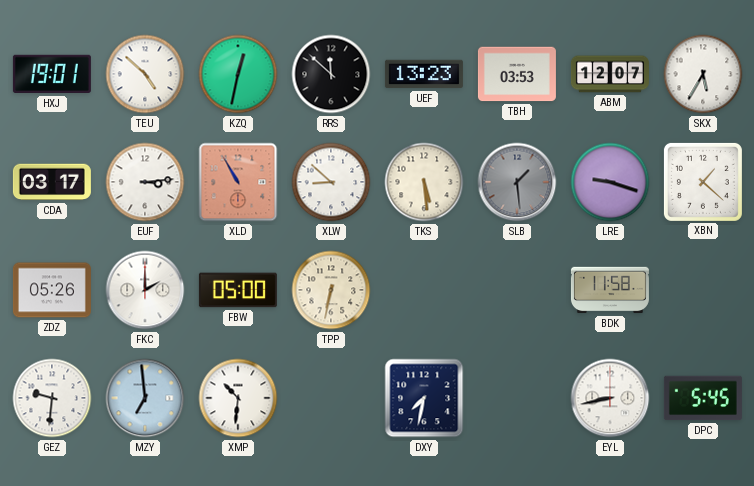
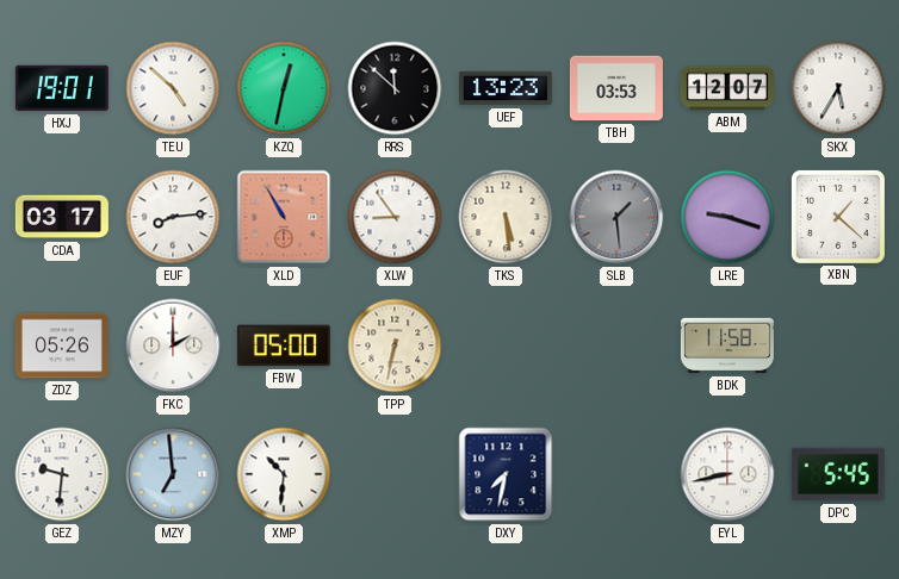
EUF: 3:14 -> 8:14
XLW: 8:52 -> 8:54
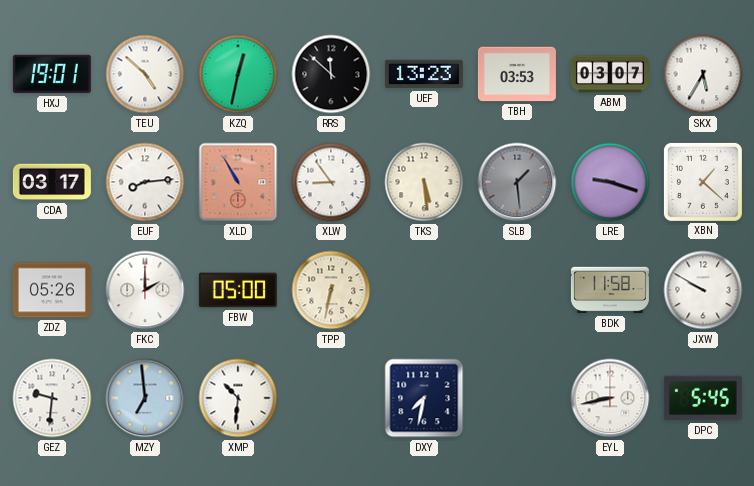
ABM: 12:07 -> 03:07
JXW: none -> 9:50
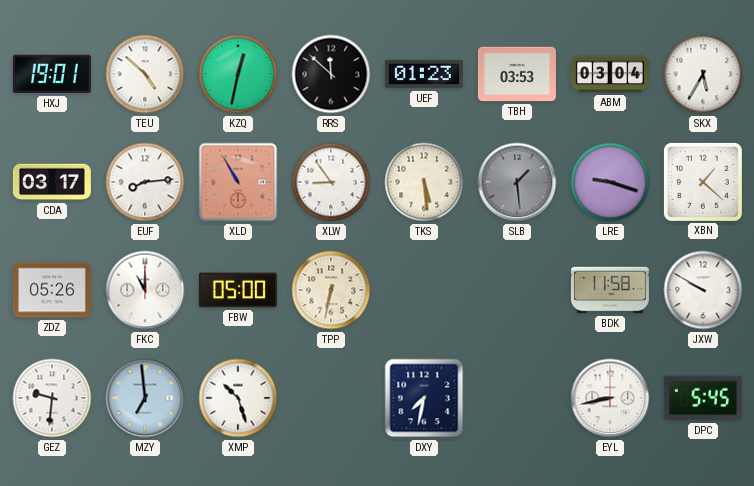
UEF: 13:23 -> 01:23
ABM: 03:07 -> 03:04
FKC: 2:00 -> 11:00
XMP: 10:31 -> 10:27
